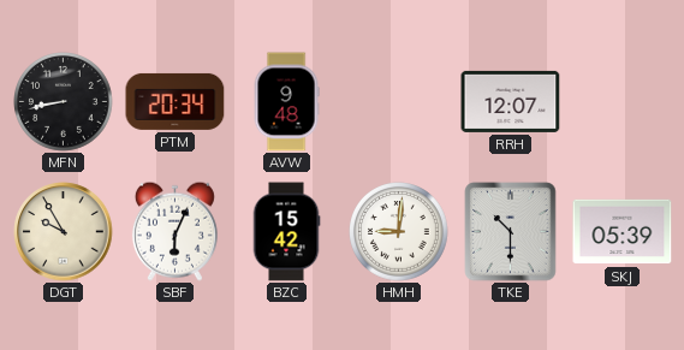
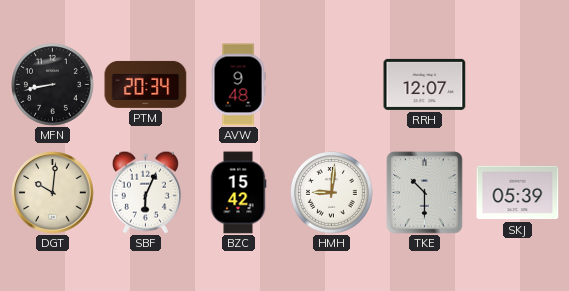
DGT: 9:55 -> 10:01
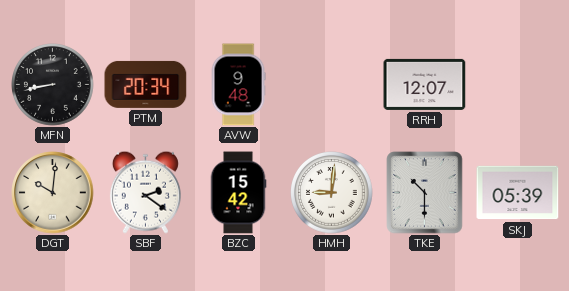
SBF: 6:04 -> 2:21
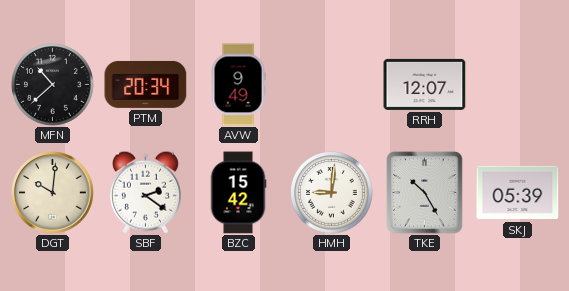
MFN: 8:43 -> 10:38
AVW: 9:48 -> 9:49
TKE: 10:30 -> 10:25
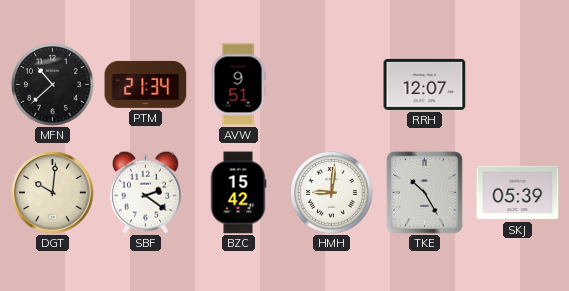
PTM: 20:34 -> 21:34
AVW: 9:49 -> 9:51
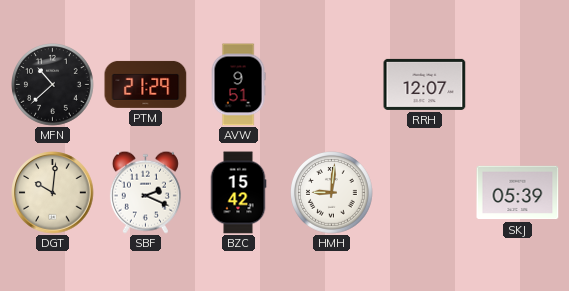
PTM: 21:34 -> 21:29
SBF: 2:21 -> 2:19
TKE: 10:25 -> none
